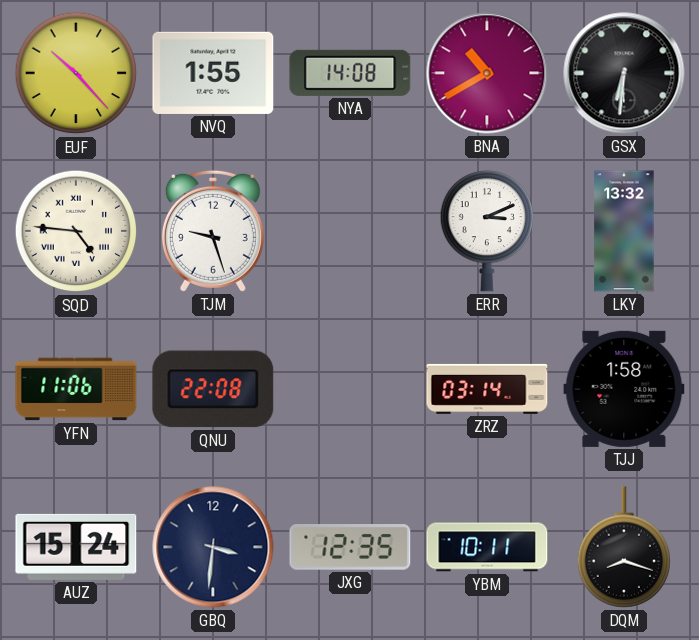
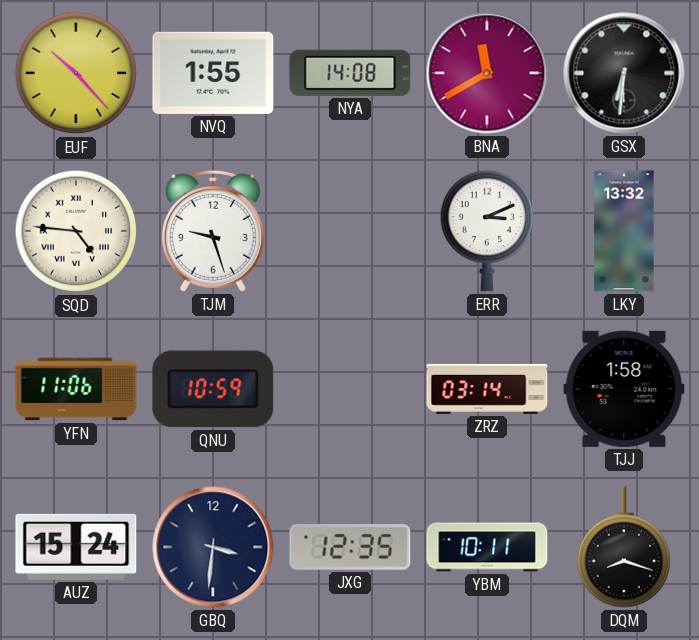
BNA: 10:40 -> 11:40
QNU: 22:08 -> 10:59
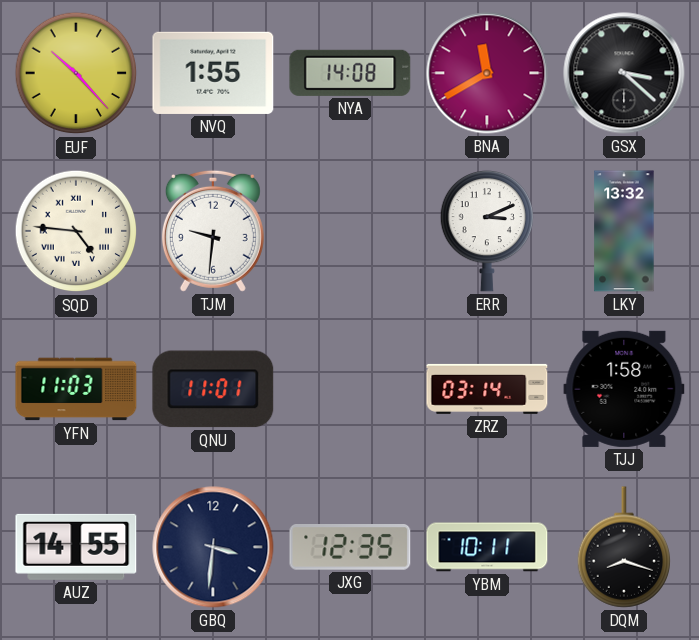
GSX: 6:31 -> 3:22
TJM: 9:27 -> 9:31
YFN: 11:06 -> 11:03
QNU: 10:59 -> 11:01
AUZ: 15:24 -> 14:55
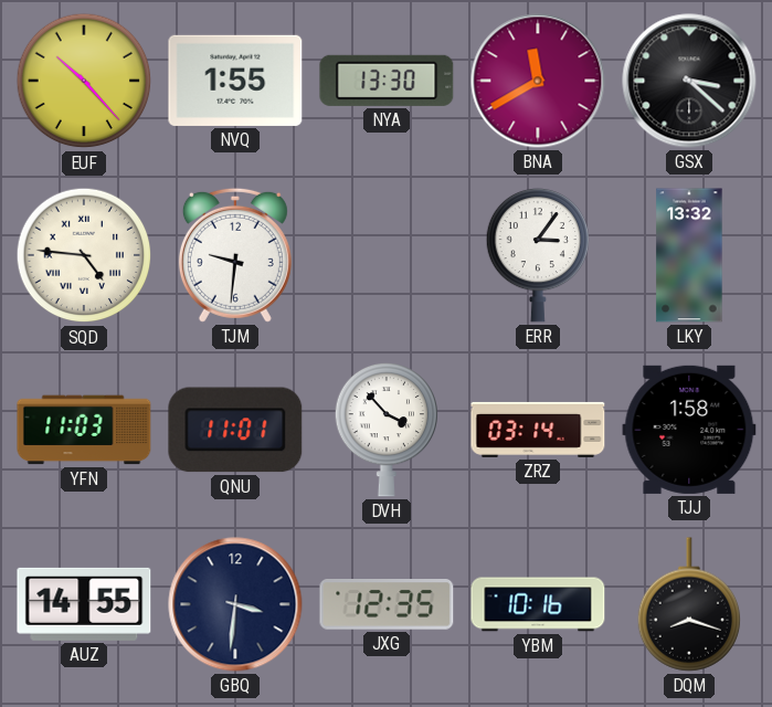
NYA: 14:08 -> 13:30
ERR: 3:11 -> 3:06
DVH: none -> 3:53
YBM: 10:11 -> 10:16
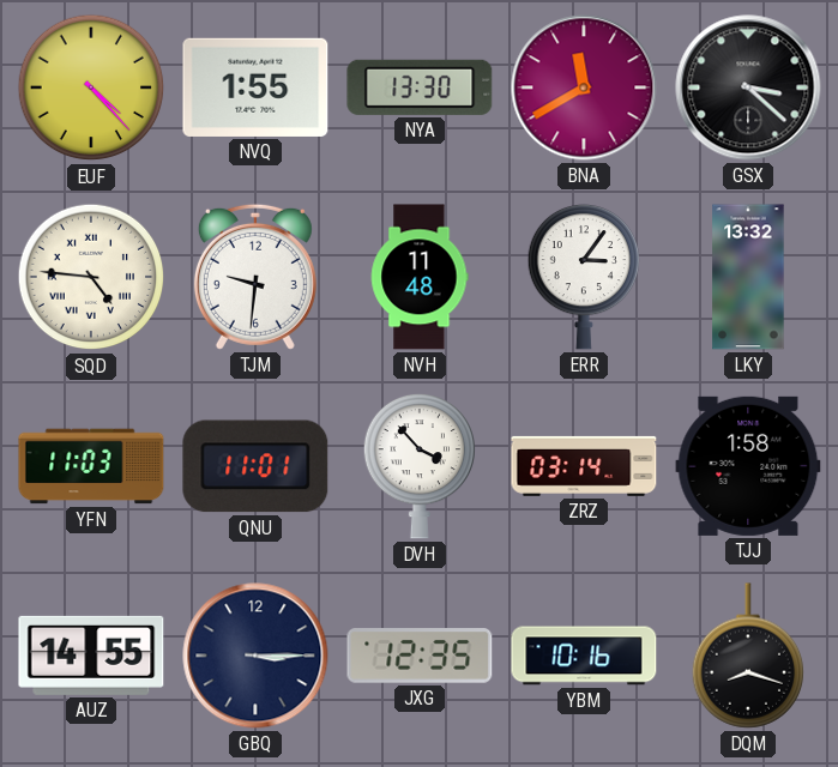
EUF: 10:23 -> 4:23
NVH: none -> 11:48
GBQ: 3:31 -> 3:15
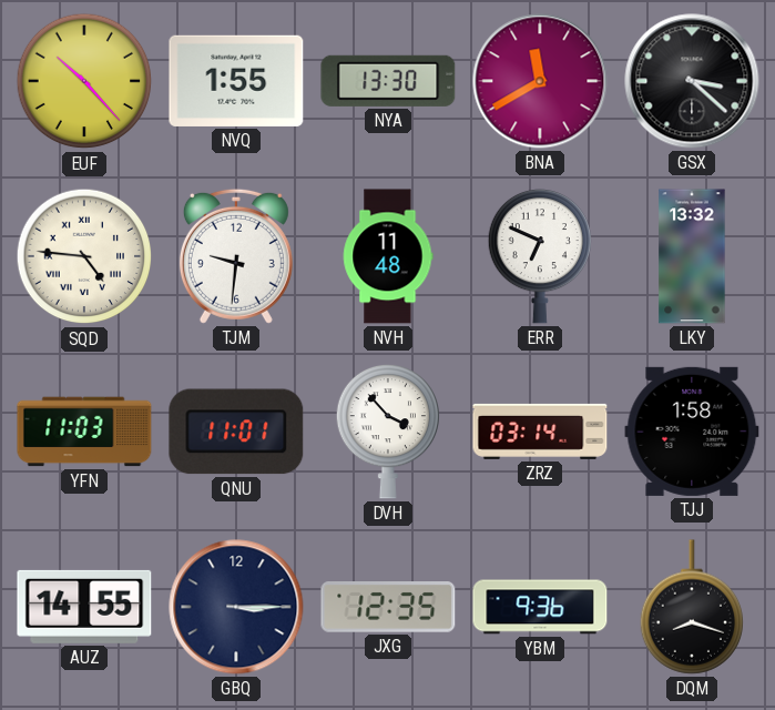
EUF: 4:23 -> 10:23
ERR: 3:06 -> 6:49
YBM: 10:16 -> 9:36
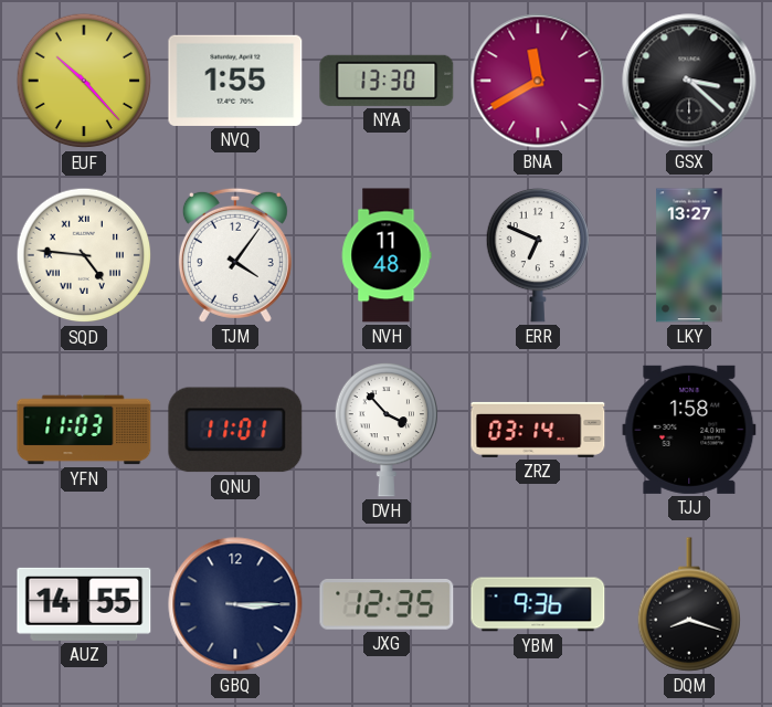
TJM: 9:31 -> 4:06
LKY: 13:32 -> 13:27
